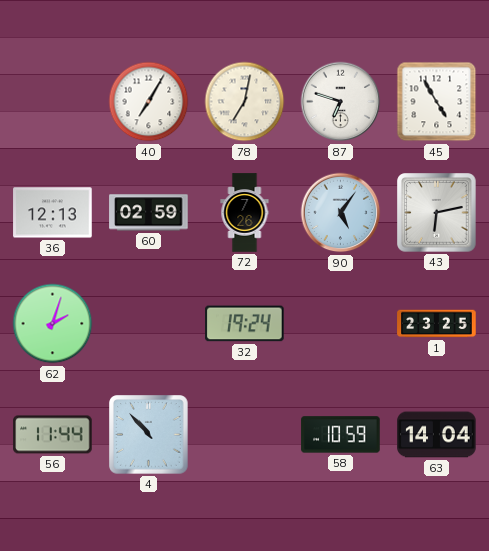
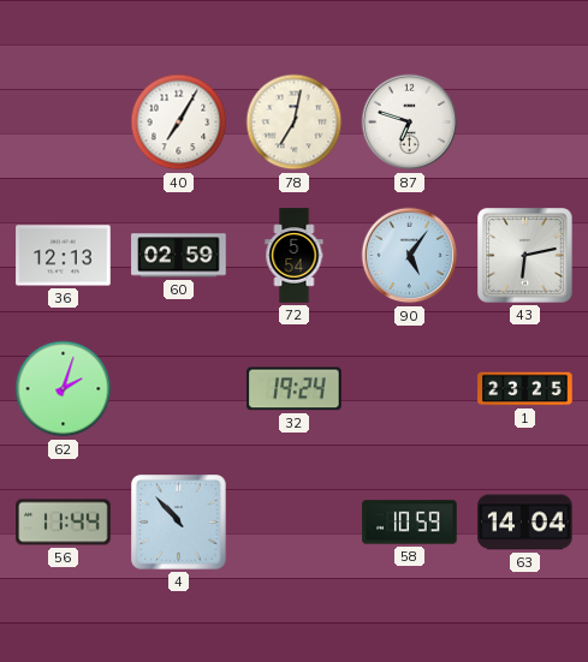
45: 4:55 -> none
72: 7:26 -> 5:54
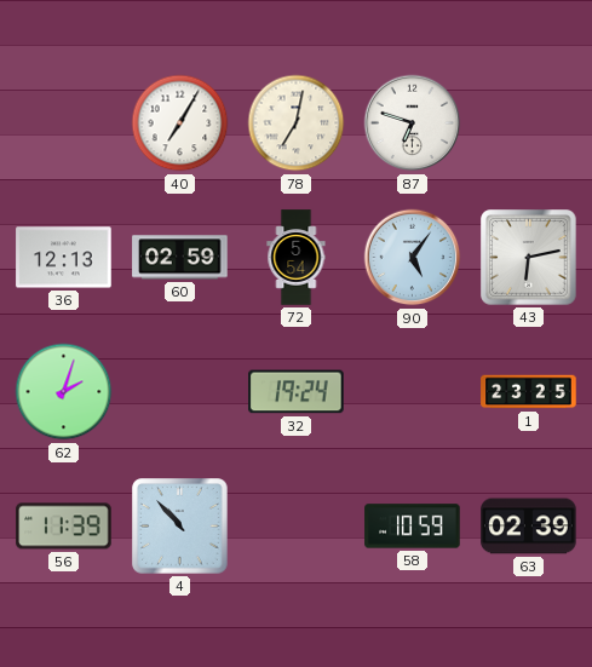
56: 11:44 -> 11:39
63: 14:04 -> 02:39
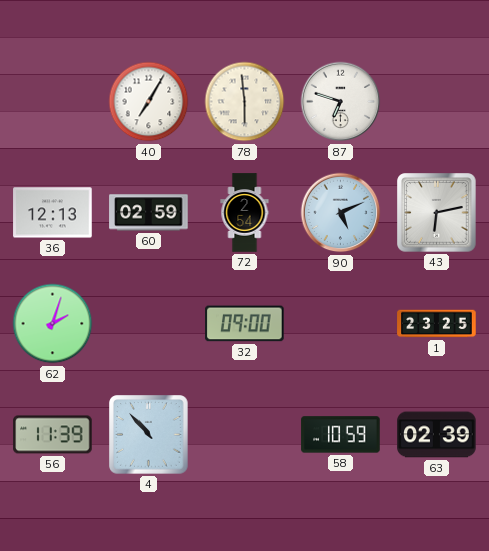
78: 7:02 -> 5:59
72: 5:54 -> 2:54
90: 5:06 -> 5:11
32: 19:24 -> 09:00
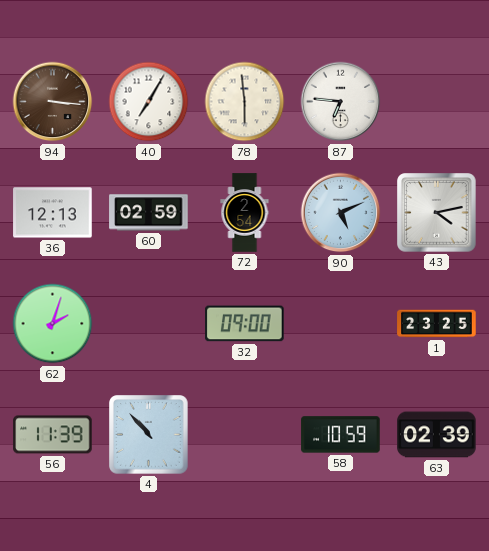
94: none -> 3:16
87: 6:48 -> 6:46
43: 6:13 -> 4:13
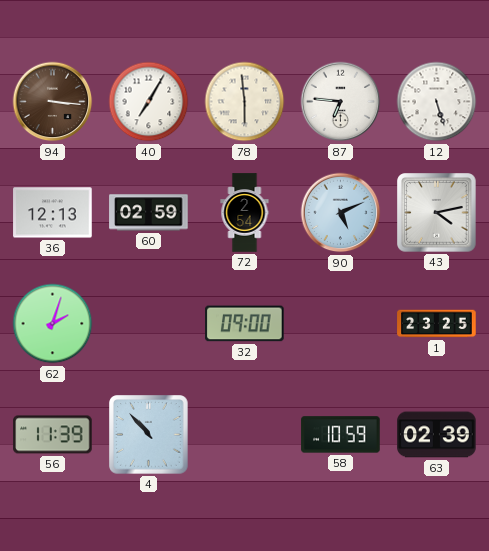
12: none -> 5:27
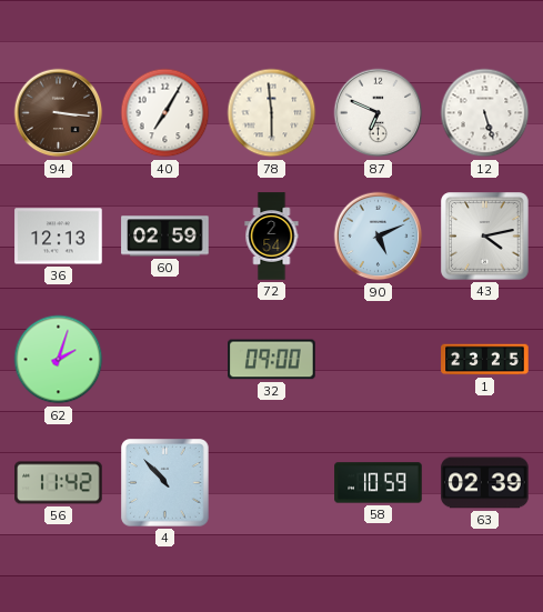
87: 6:46 -> 6:49
56: 11:39 -> 11:42
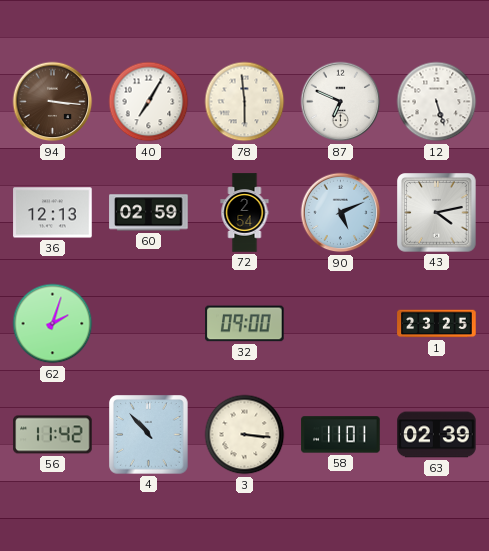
3: none -> 3:16
58: 10:59 -> 11:01
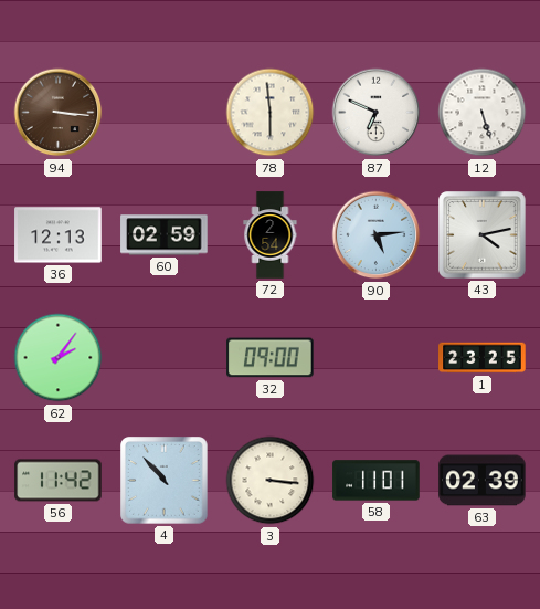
40: 7:05 -> none
90: 5:11 -> 5:14
62: 2:03 -> 2:06
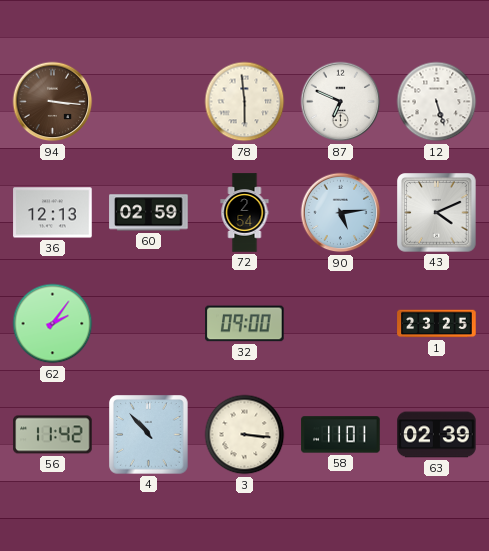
43: 4:13 -> 4:11
